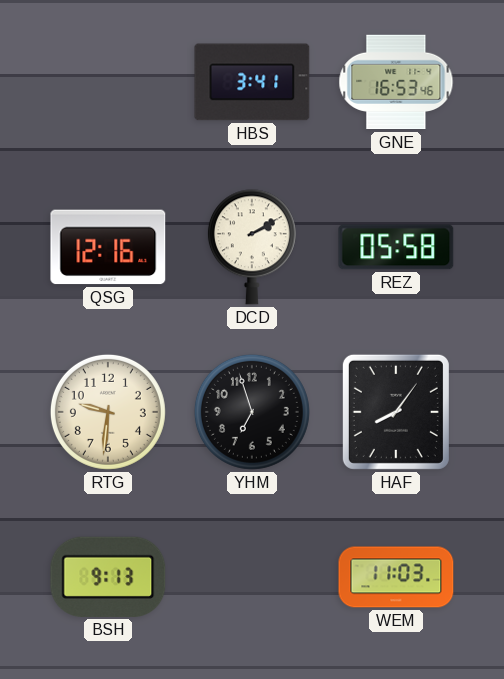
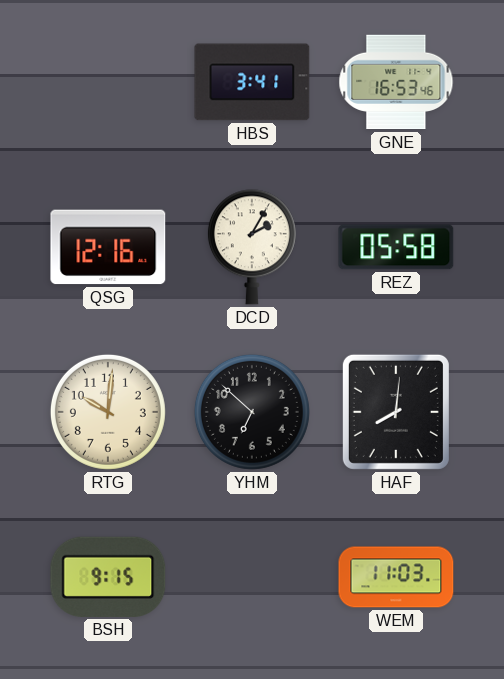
DCD: 2:10 -> 2:05
RTG: 9:31 -> 10:01
YHM: 6:57 -> 6:52
HAF: 8:06 -> 8:01
BSH: 9:13 -> 9:15
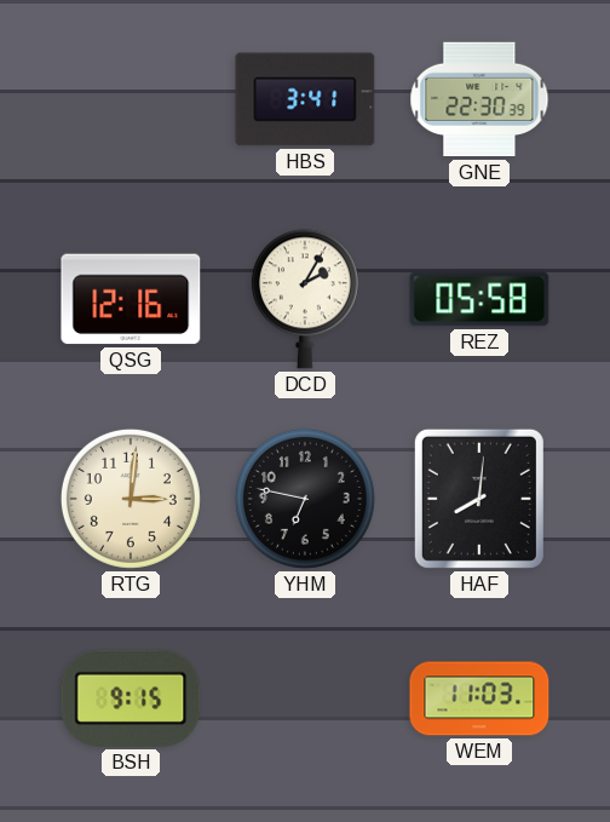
GNE: 16:53 -> 22:30
RTG: 10:01 -> 3:01
YHM: 6:52 -> 6:47
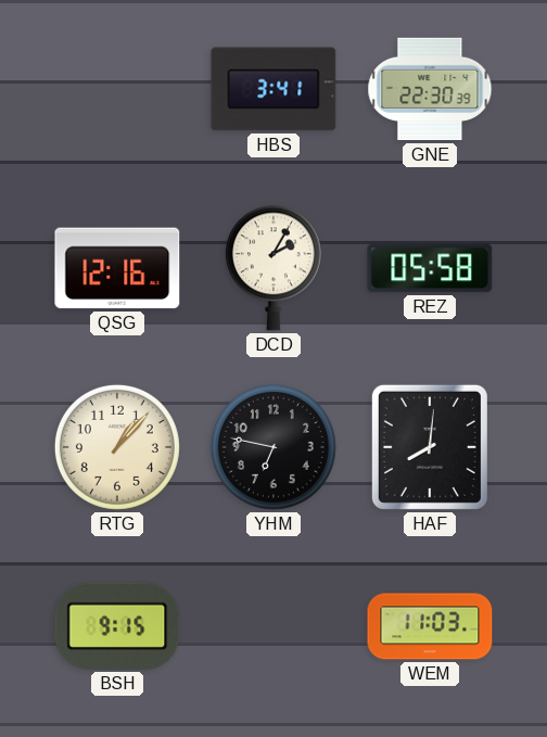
RTG: 3:01 -> 1:07
